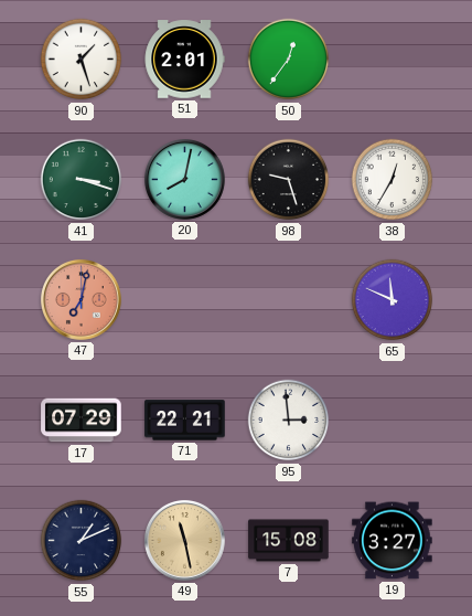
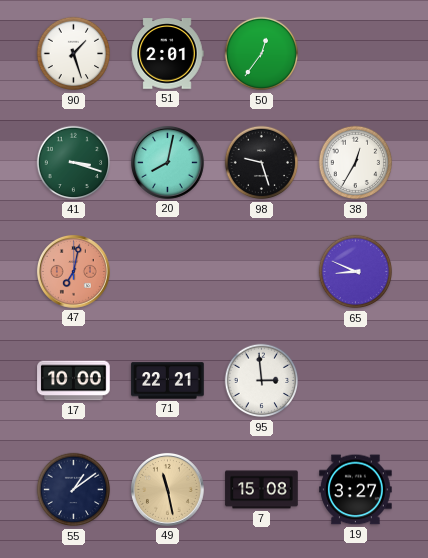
65: 11:49 -> 8:49
17: 07:29 -> 10:00
55: 1:11 -> 1:09
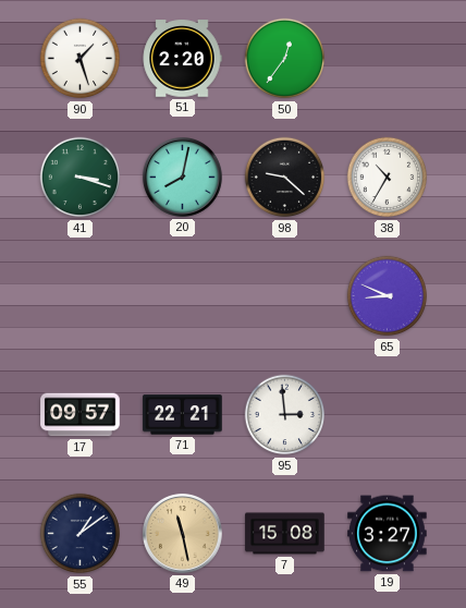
51: 2:01 -> 2:20
98: 9:27 -> 9:22
38: 12:35 -> 10:35
47: 7:02 -> none
17: 10:00 -> 09:57
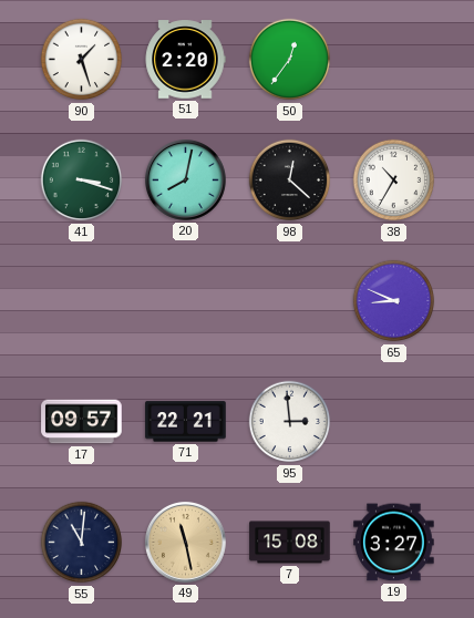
98: 9:22 -> 12:22
55: 1:09 -> 11:01
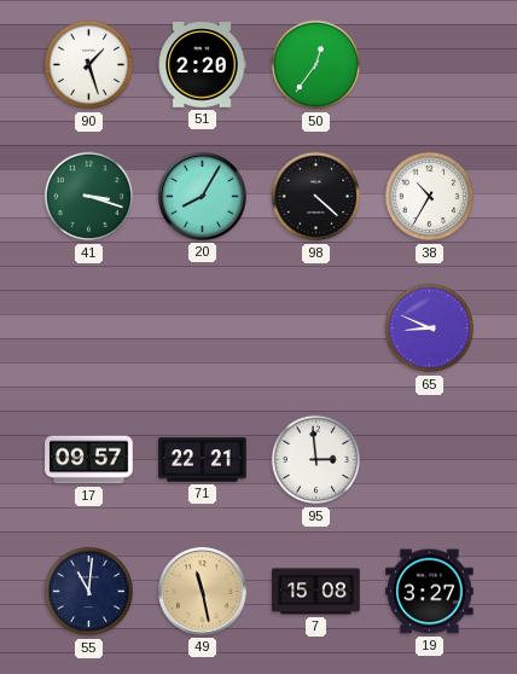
20: 8:02 -> 8:05
98: 12:22 -> 4:22
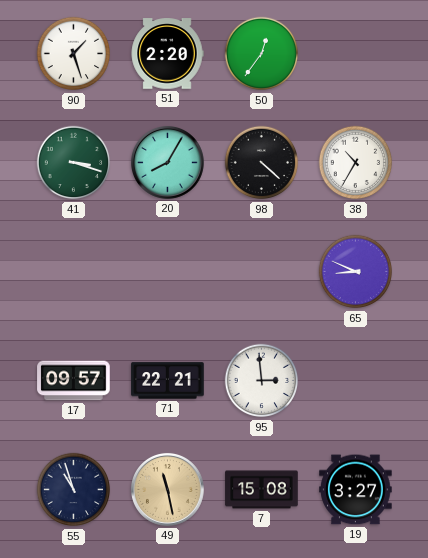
55: 11:01 -> 10:57
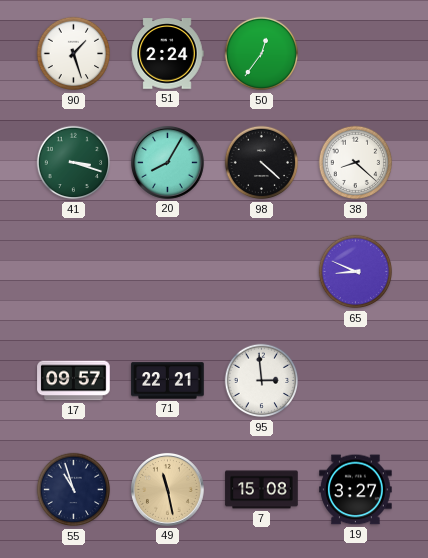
51: 2:20 -> 2:24
38: 10:35 -> 8:22
